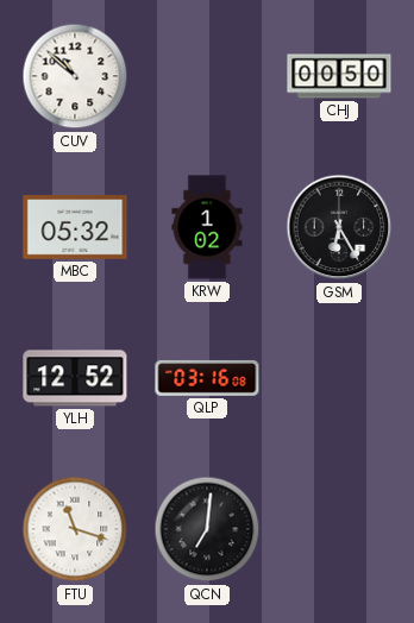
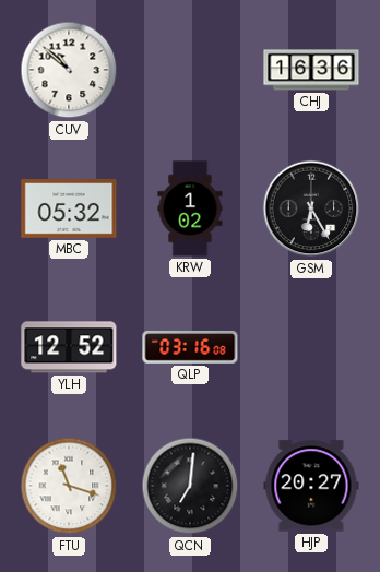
CHJ: 00:50 -> 16:36
HJP: none -> 20:27
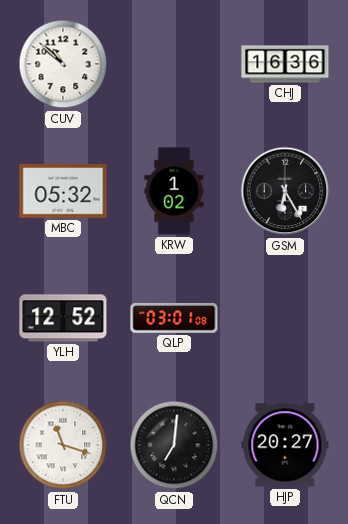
QLP: 03:16 -> 03:01
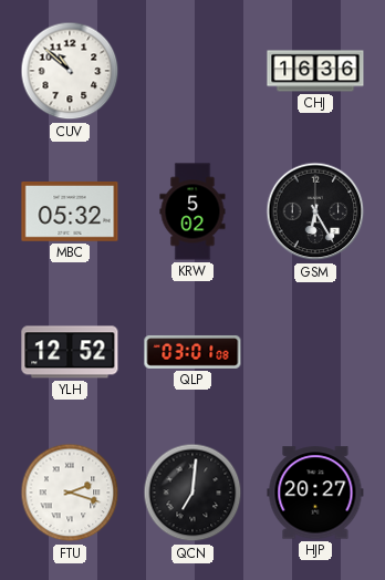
KRW: 1:02 -> 5:02
FTU: 11:18 -> 2:18
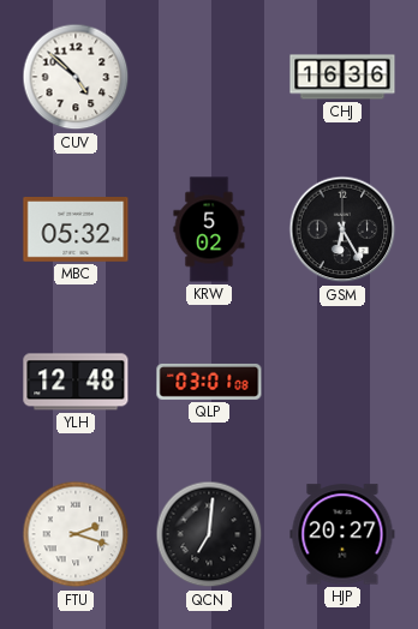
CUV: 10:52 -> 4:52
YLH: 12:52 -> 12:48
